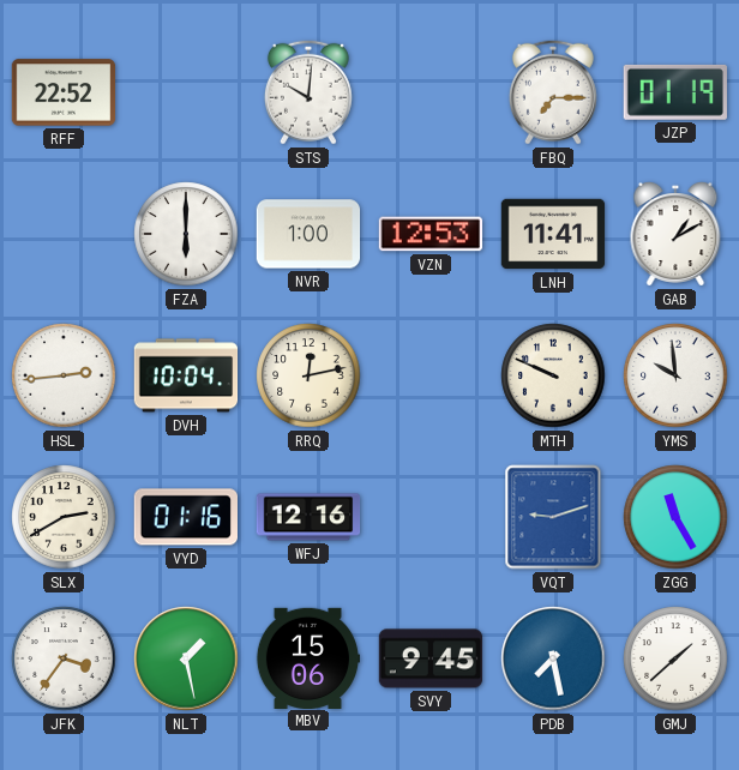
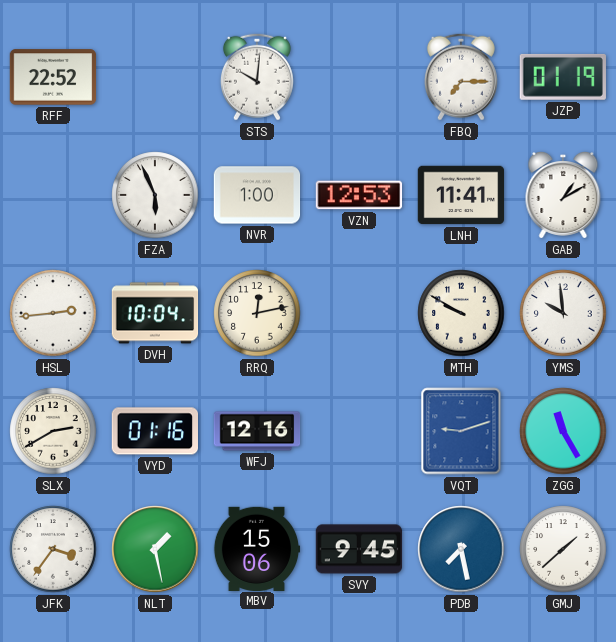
FZA: 6:00 -> 5:56
MTH: 9:49 -> 9:50
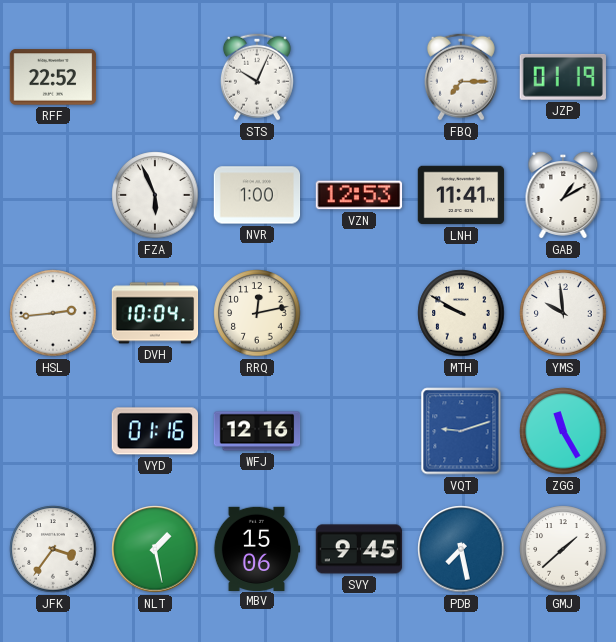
STS: 10:01 -> 10:04
SLX: 2:40 -> none
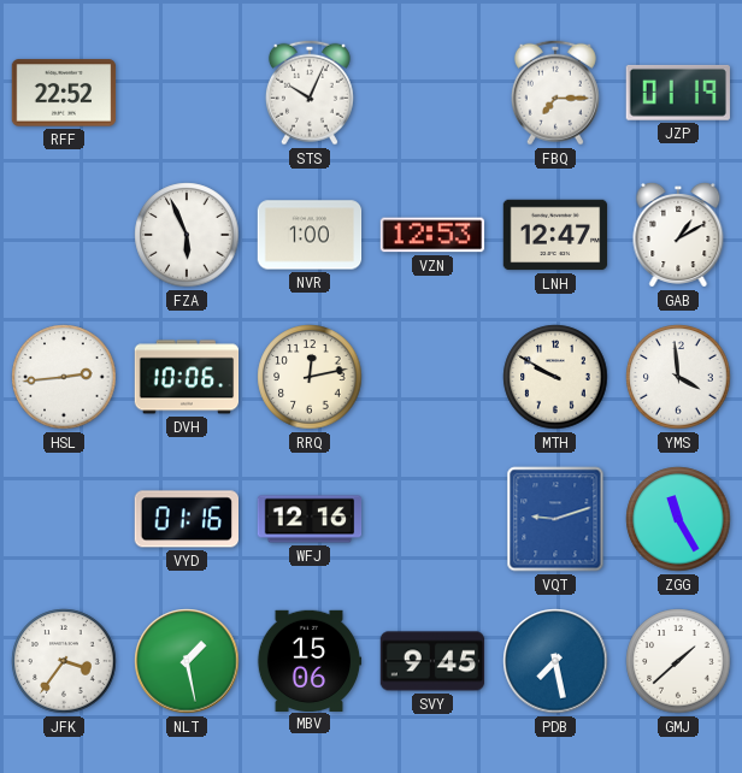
LNH: 11:41 -> 12:47
DVH: 10:04 -> 10:06
YMS: 9:59 -> 3:59
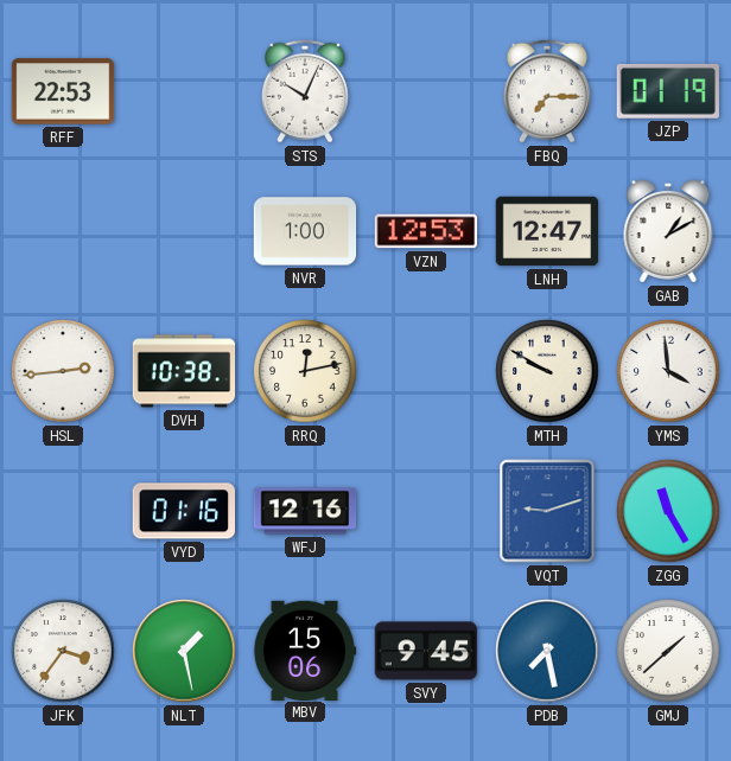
RFF: 22:52 -> 22:53
FZA: 5:56 -> none
DVH: 10:06 -> 10:38
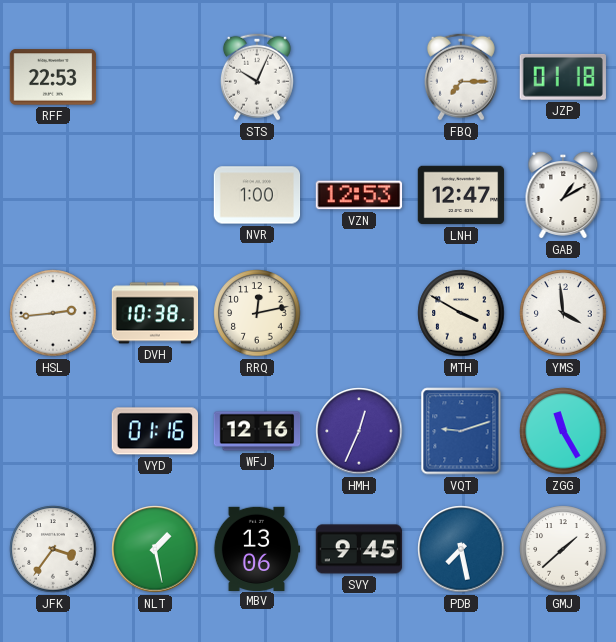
JZP: 01:19 -> 01:18
MTH: 9:50 -> 3:50
HMH: none -> 12:34
MBV: 15:06 -> 13:06
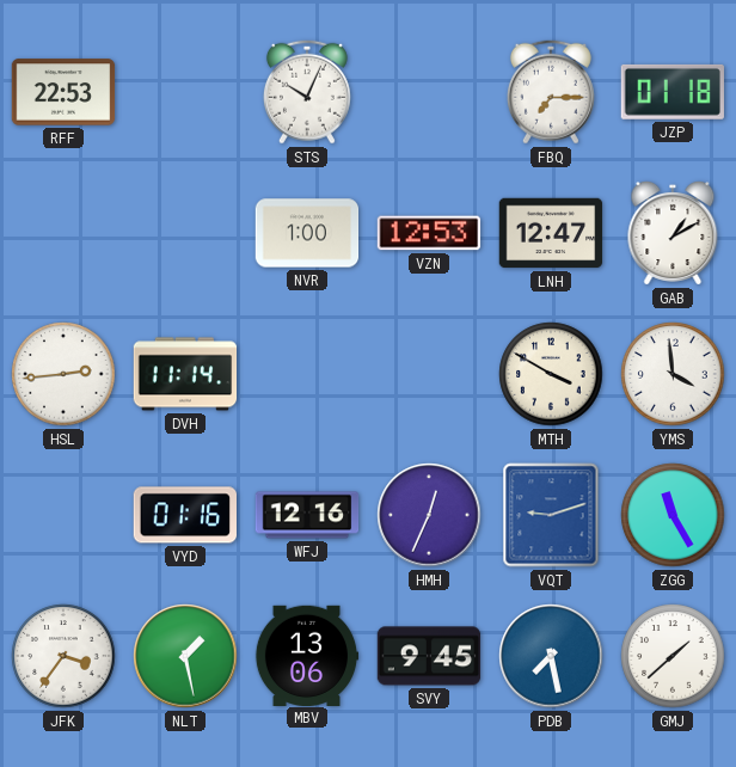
DVH: 10:38 -> 11:14
RRQ: 12:13 -> none
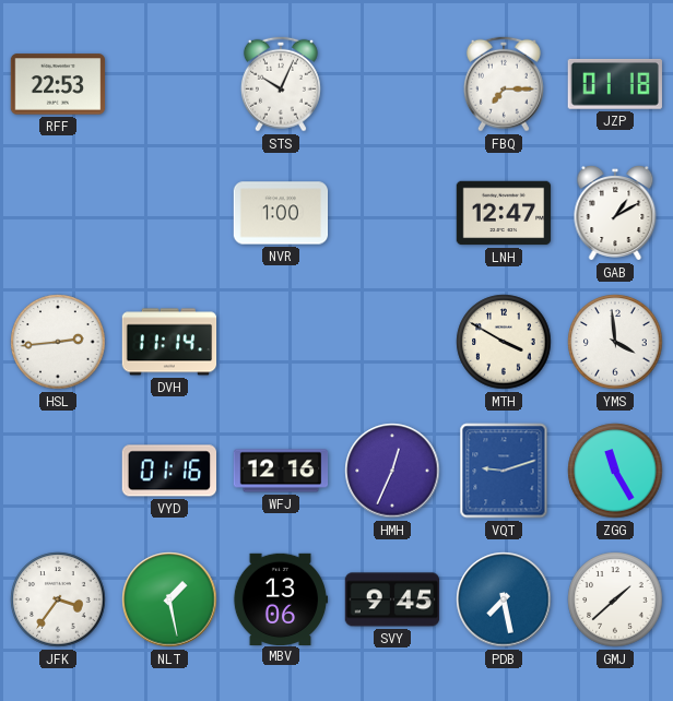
VZN: 12:53 -> none
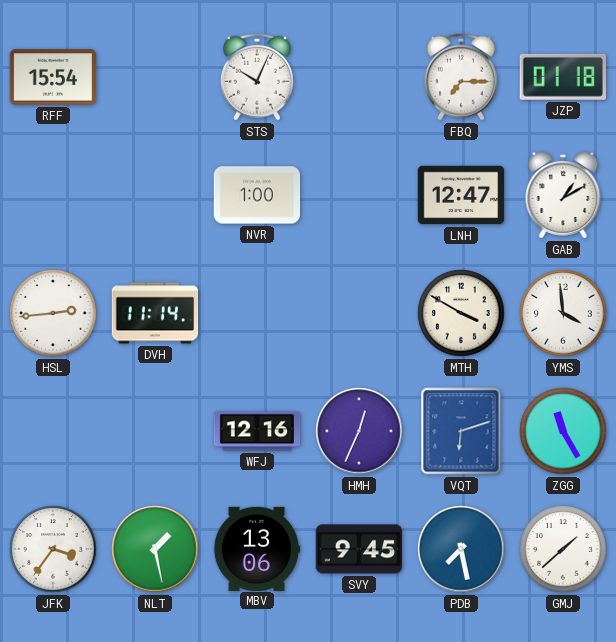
RFF: 22:53 -> 15:54
VYD: 01:16 -> none
VQT: 9:12 -> 6:12
